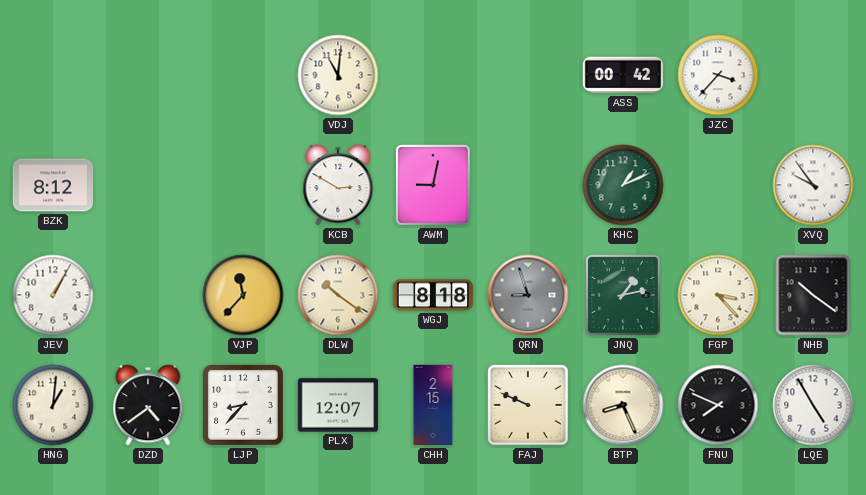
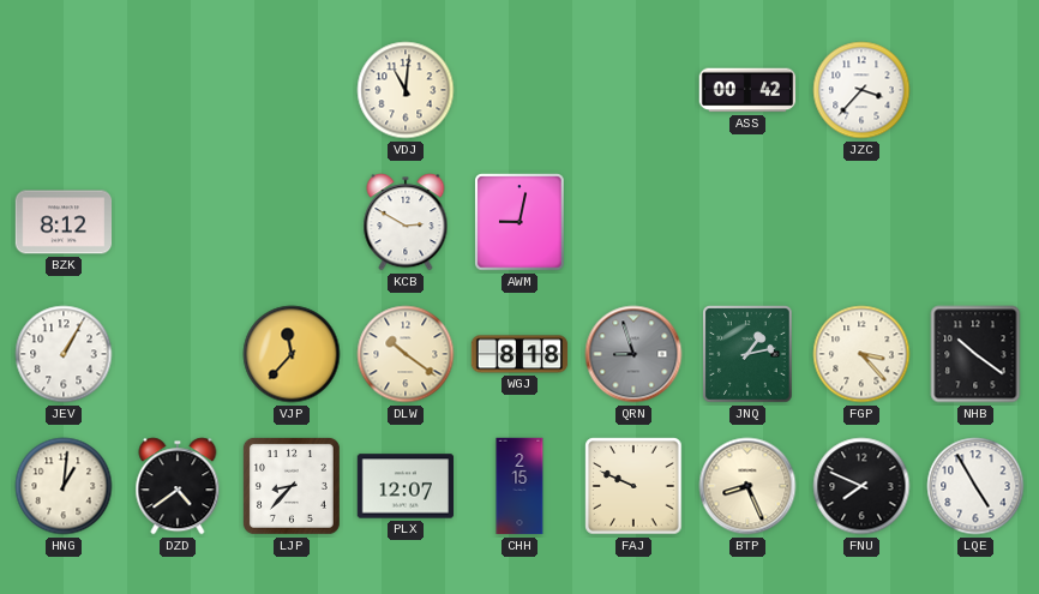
KHC: 1:11 -> none
XVQ: 9:54 -> none
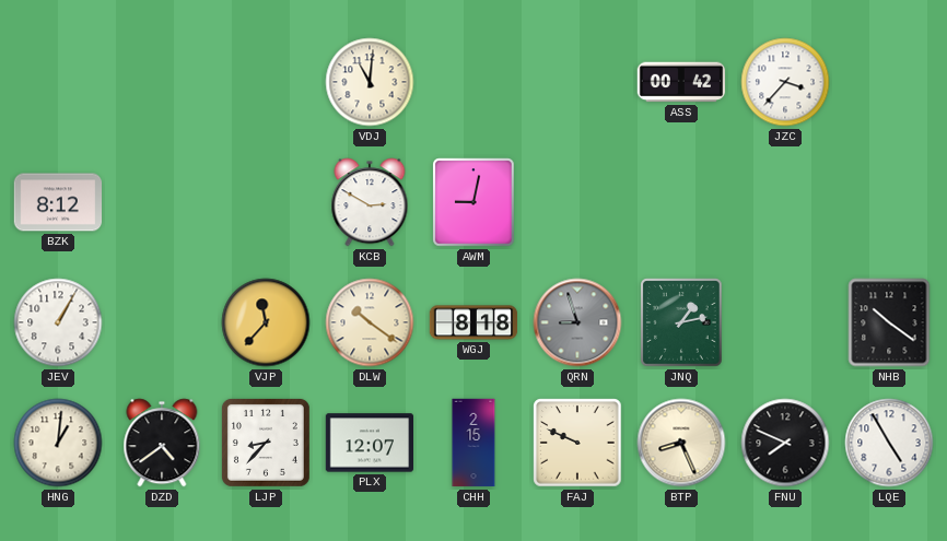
FGP: 3:23 -> none
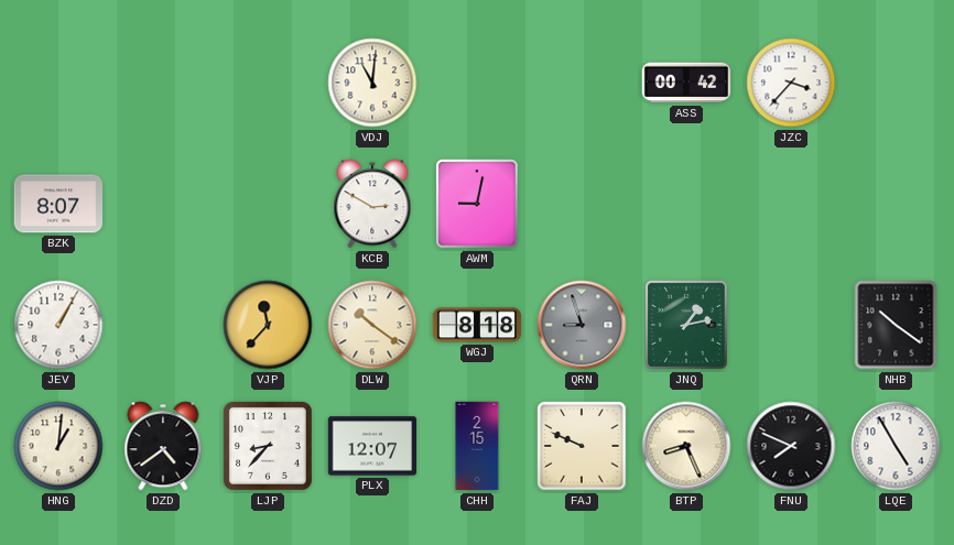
BZK: 8:12 -> 8:07
